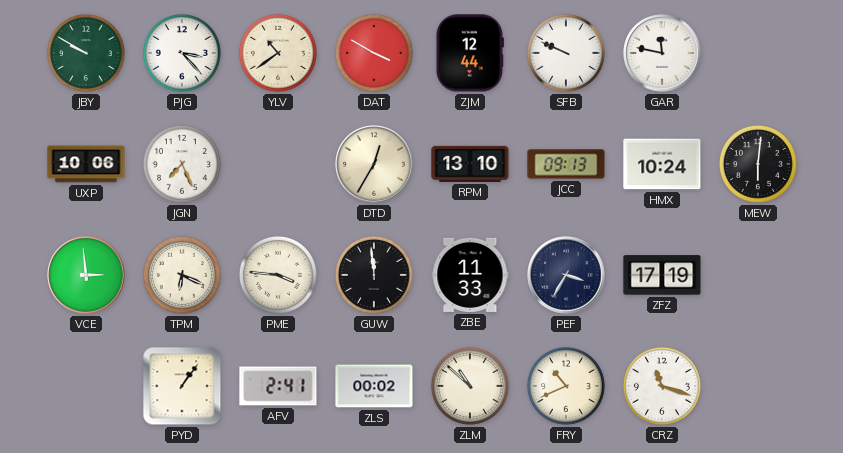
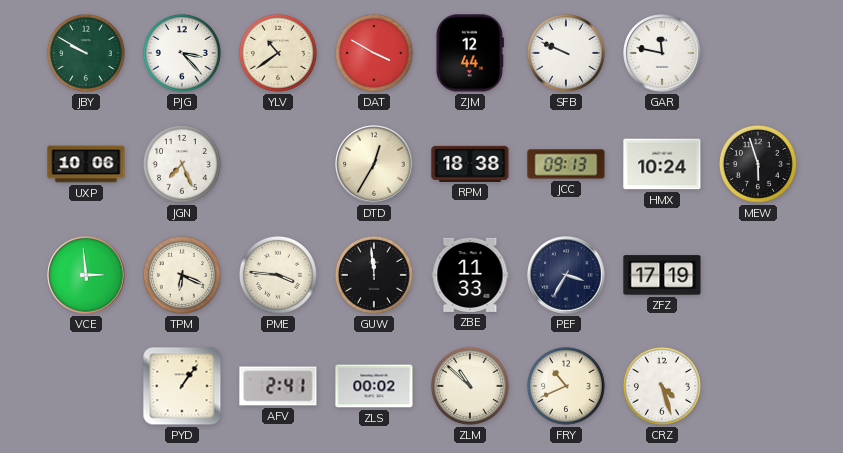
RPM: 13:10 -> 18:38
MEW: 6:01 -> 5:57
CRZ: 11:18 -> 4:27
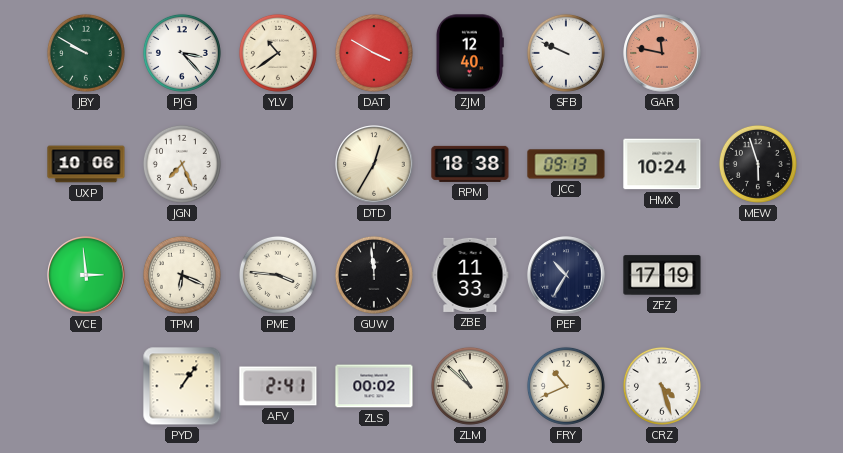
ZJM: 12:44 -> 12:40
GAR dial: white -> salmon
PEF: 3:35 -> 10:35
